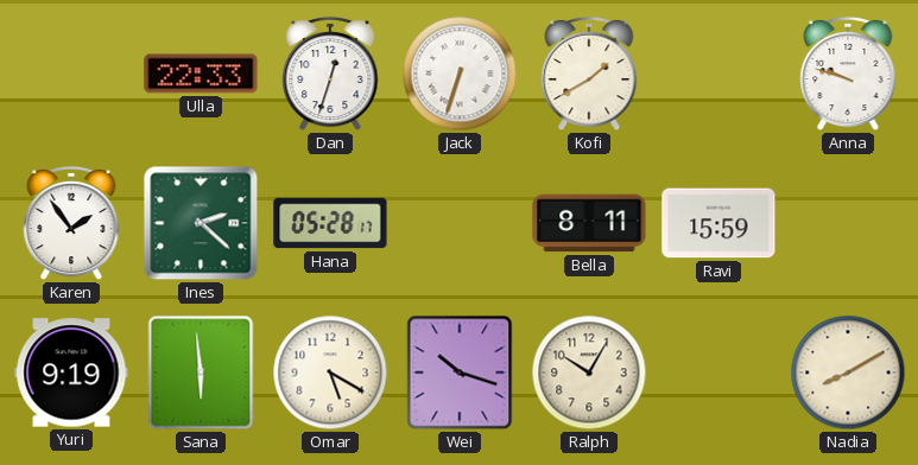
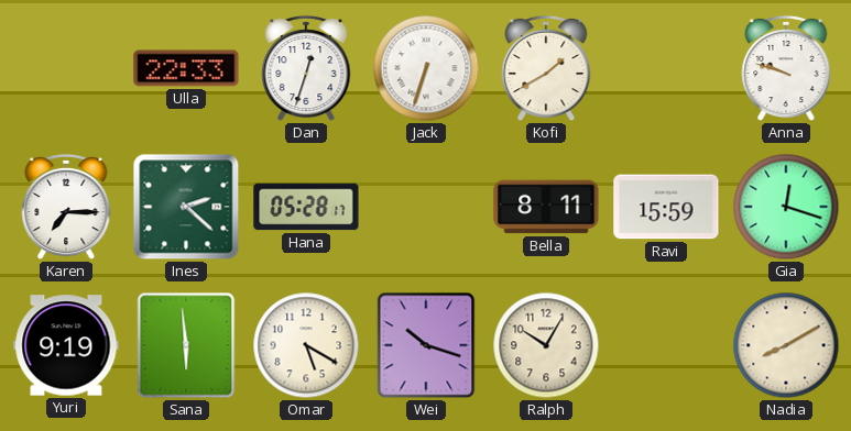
Karen: 1:54 -> 7:15
Gia: none -> 12:18
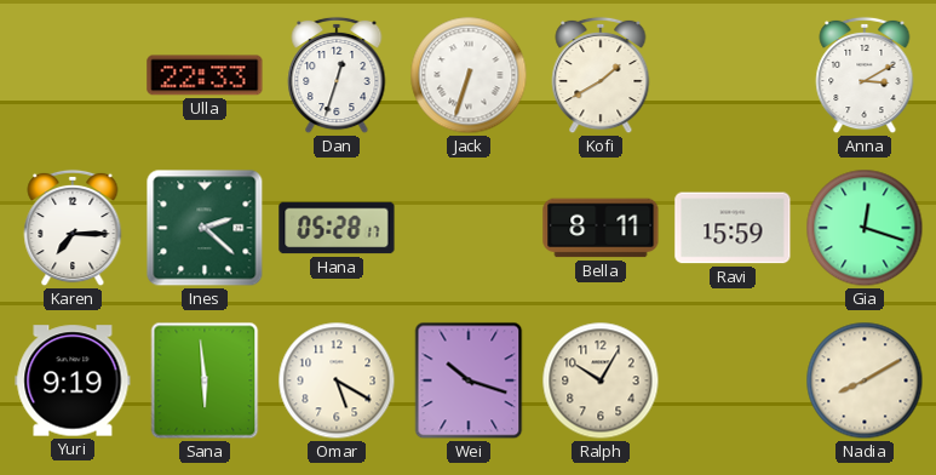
Anna: 9:48 -> 3:10
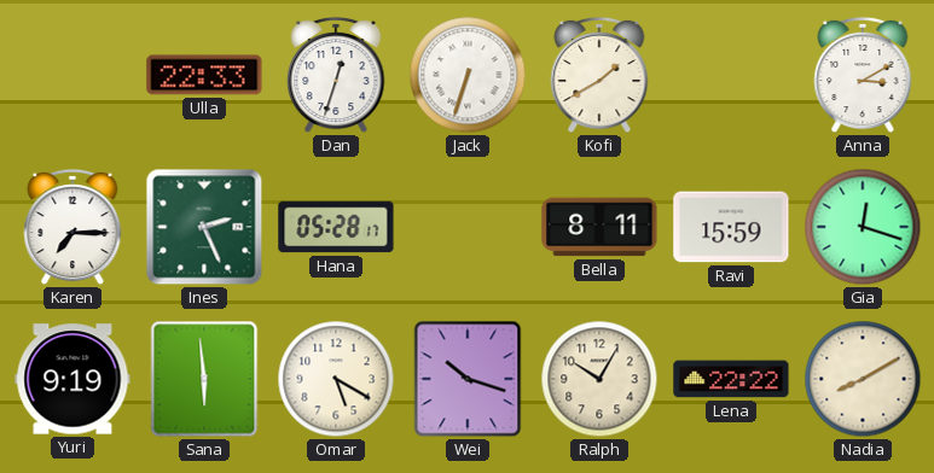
Ines: 2:22 -> 2:26
Lena: none -> 22:22
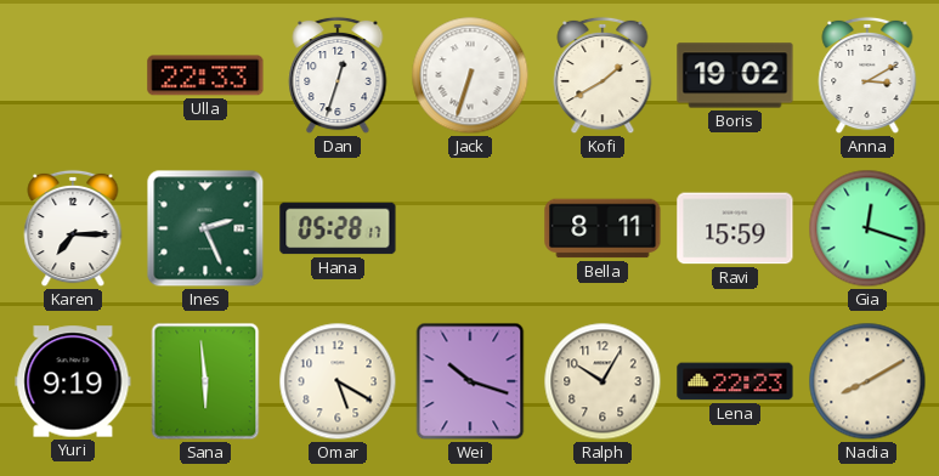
Boris: none -> 19:02
Lena: 22:22 -> 22:23
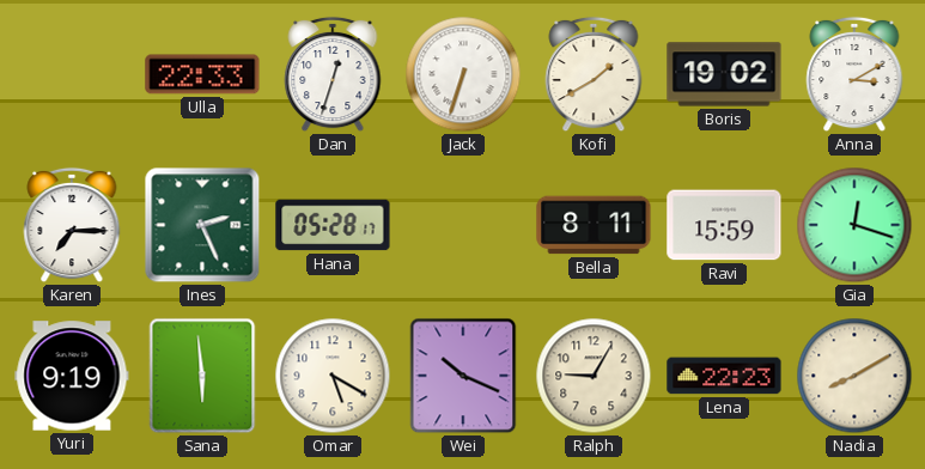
Wei: 10:18 -> 10:19
Ralph: 10:05 -> 9:05
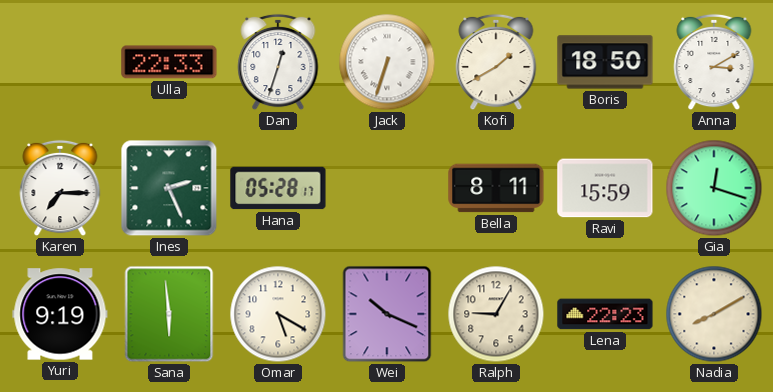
Boris: 19:02 -> 18:50
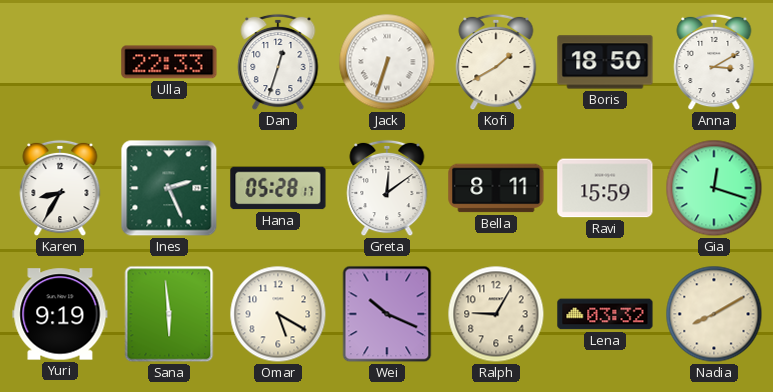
Karen: 7:15 -> 8:35
Greta: none -> 12:09
Lena: 22:23 -> 03:32
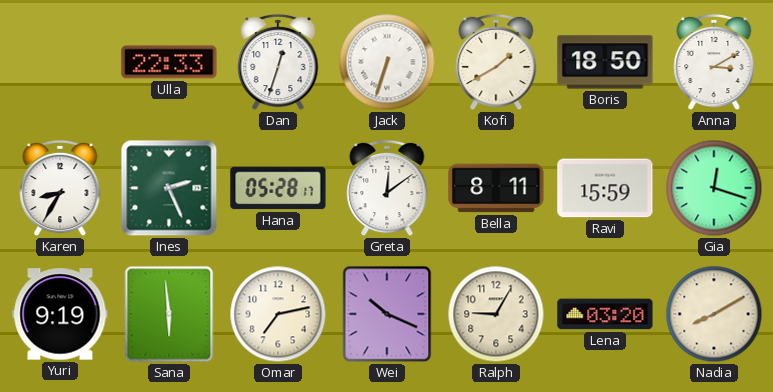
Omar: 5:20 -> 7:13
Lena: 03:32 -> 03:20
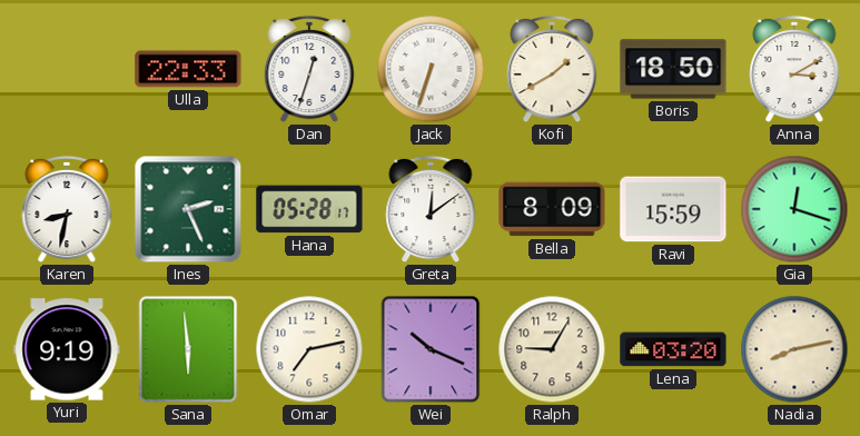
Karen: 8:35 -> 8:32
Bella: 8:11 -> 8:09
Nadia: 8:10 -> 8:13
